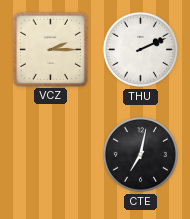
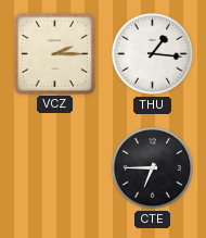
THU: 2:11 -> 1:16
CTE: 7:02 -> 6:45
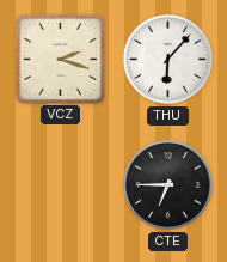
VCZ: 2:15 -> 2:18
THU: 1:16 -> 6:07
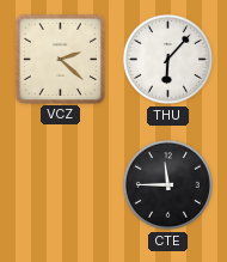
VCZ: 2:18 -> 2:22
CTE: 6:45 -> 11:45
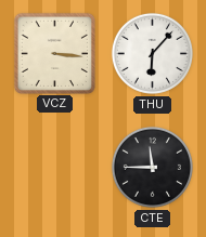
VCZ: 2:22 -> 3:16
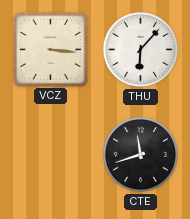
CTE: 11:45 -> 11:42
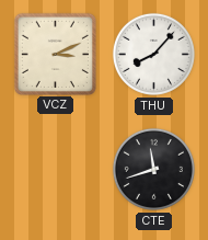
VCZ: 3:16 -> 3:11
THU: 6:07 -> 8:07
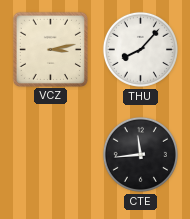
VCZ: 3:11 -> 3:13
CTE: 11:42 -> 11:44
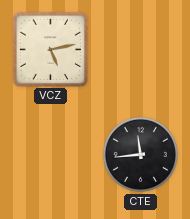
VCZ: 3:13 -> 5:13
THU: 8:07 -> none
